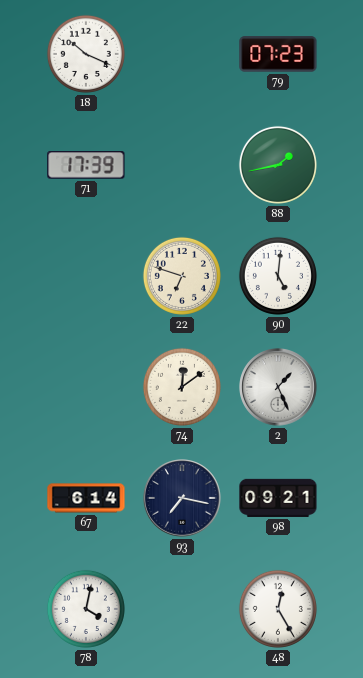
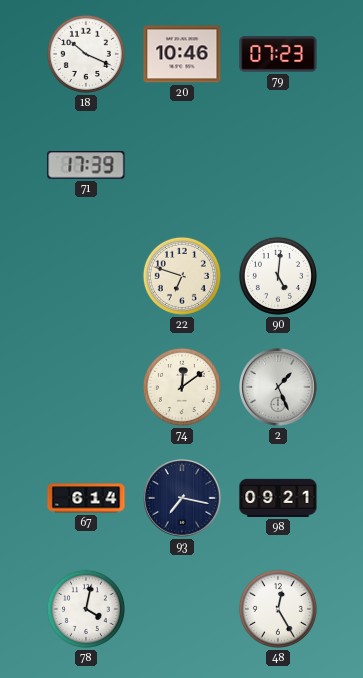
20: none -> 10:46
88: 1:43 -> none
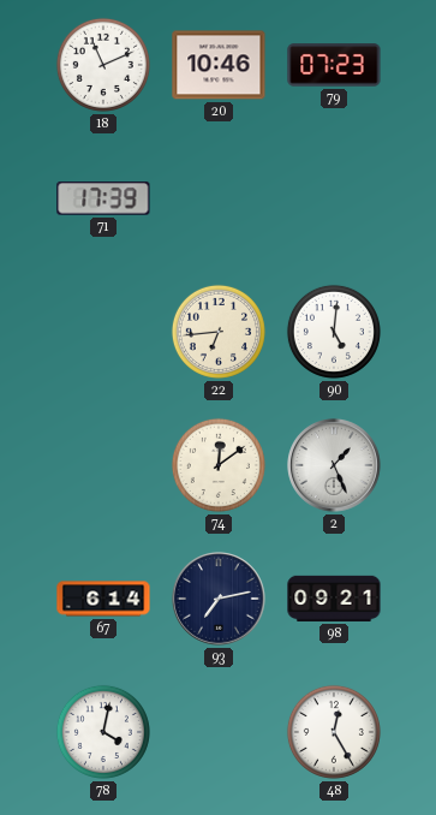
18: 10:19 -> 11:11
22: 6:48 -> 6:44
93: 7:17 -> 7:13
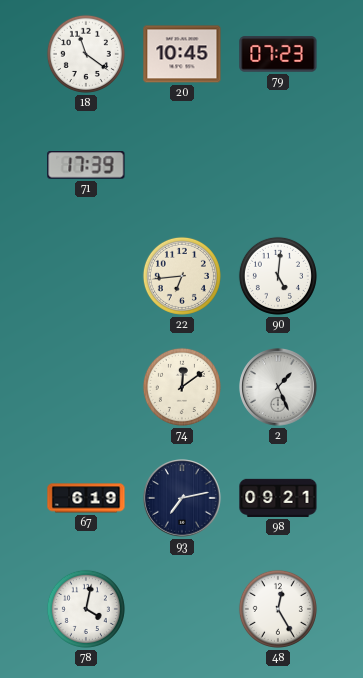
18: 11:11 -> 11:21
20: 10:46 -> 10:45
67: 6:14 -> 6:19
